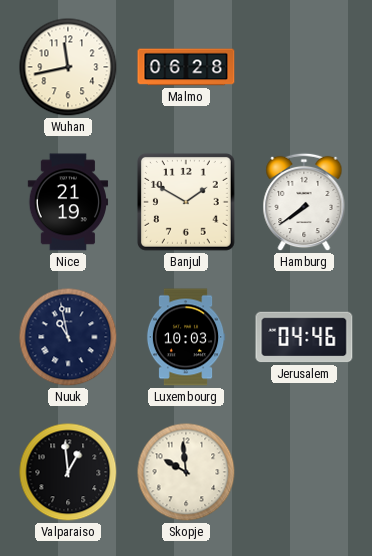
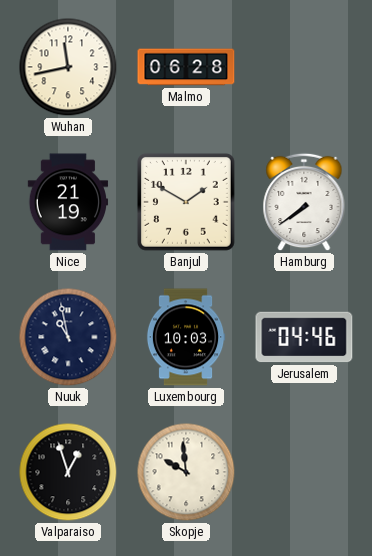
Valparaiso: 12:59 -> 12:57
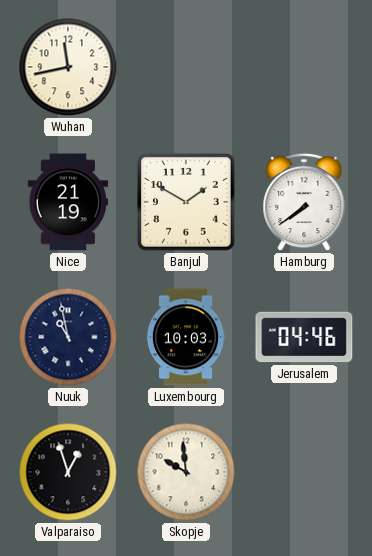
Malmo: 06:28 -> none
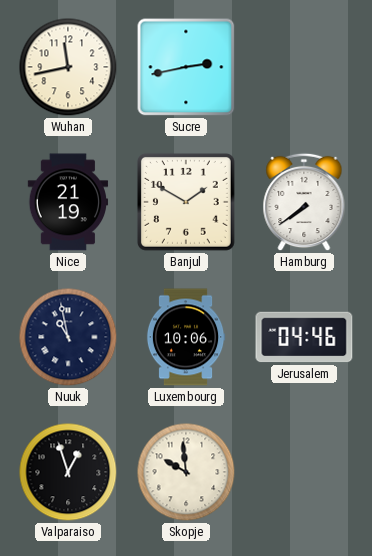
Sucre: none -> 2:43
Luxembourg: 10:03 -> 10:06
